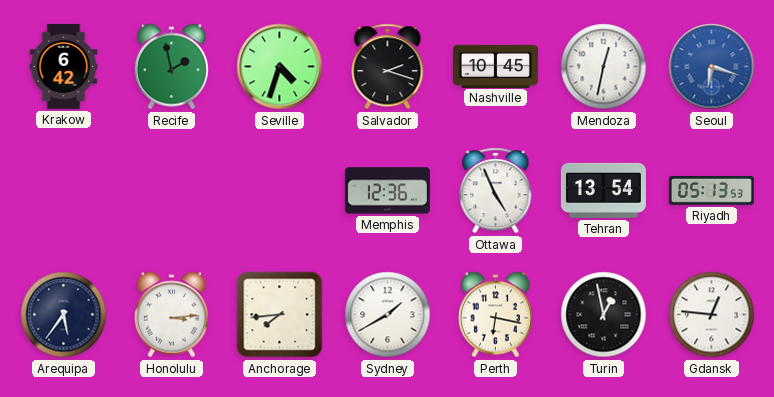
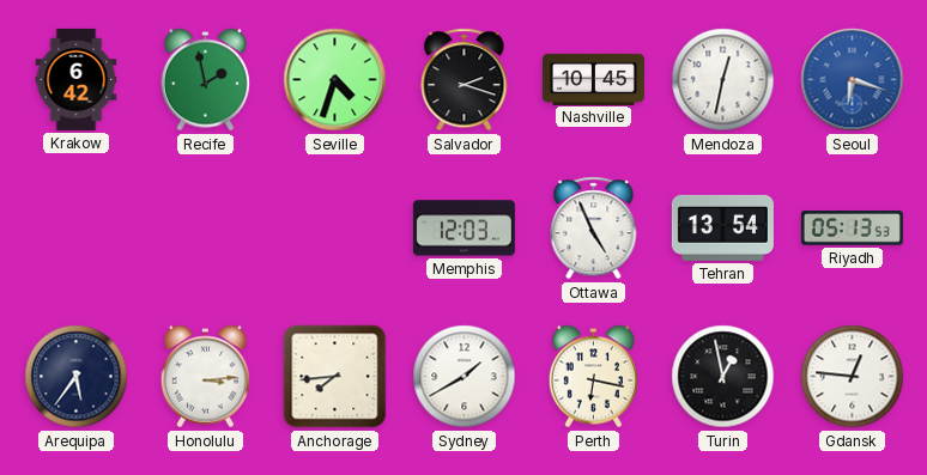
Memphis: 12:36 -> 12:03
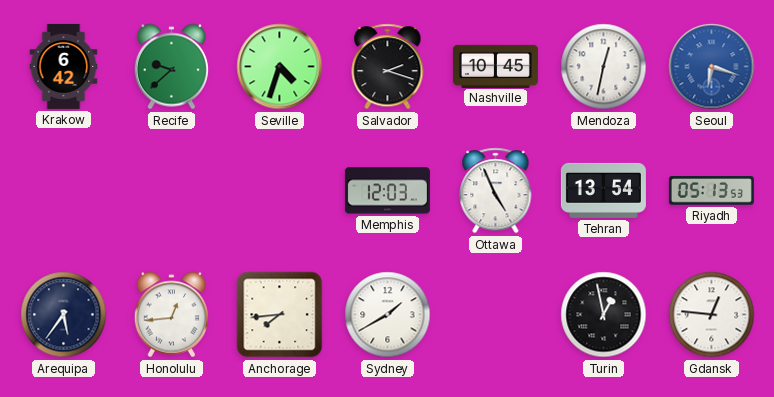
Recife: 1:58 -> 9:38
Honolulu: 3:14 -> 12:44
Perth: 6:17 -> none
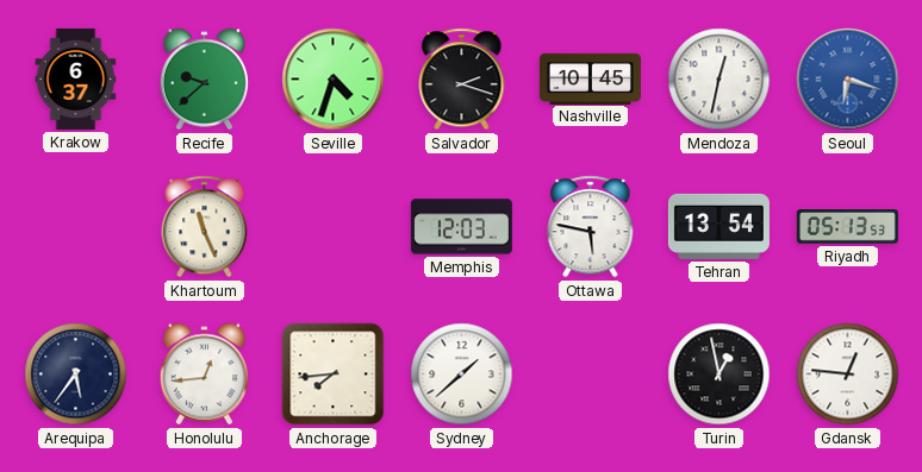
Krakow: 6:42 -> 6:37
Khartoum: none -> 11:26
Ottawa: 4:56 -> 5:47
Sydney: 1:40 -> 1:38
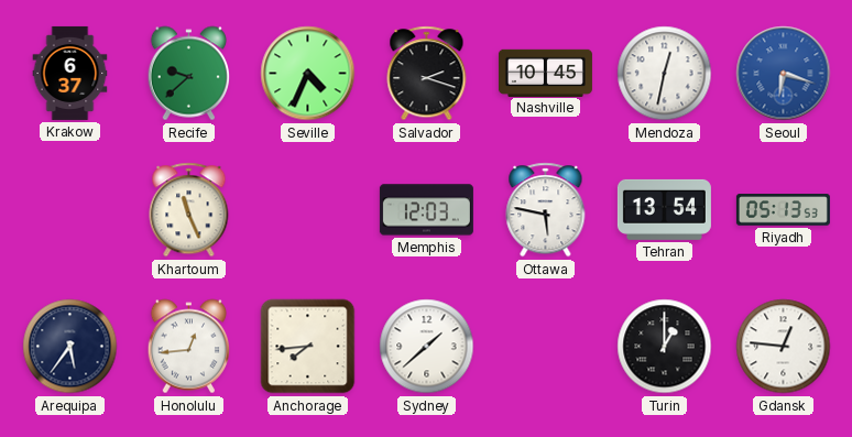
Seville: 4:33 -> 4:34
Turin: 12:58 -> 1:00
